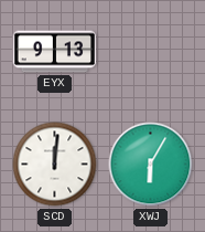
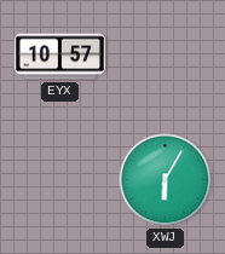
EYX: 9:13 -> 10:57
SCD: 12:01 -> none
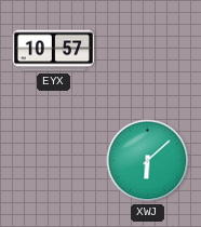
XWJ: 6:05 -> 6:08
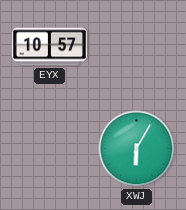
XWJ: 6:08 -> 6:05
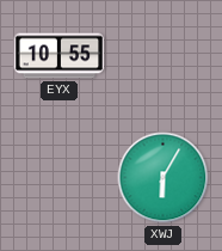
EYX: 10:57 -> 10:55
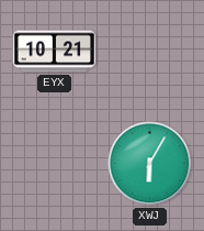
EYX: 10:55 -> 10:21
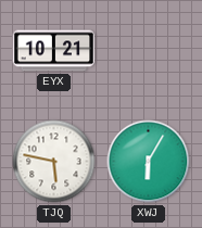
TJQ: none -> 5:47
